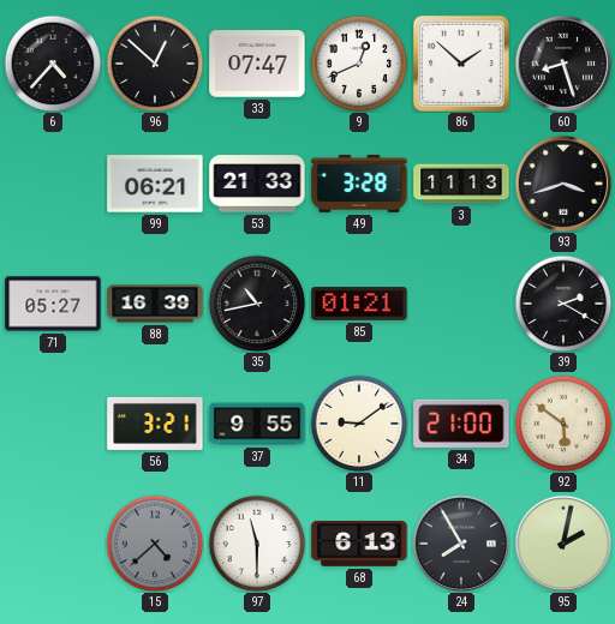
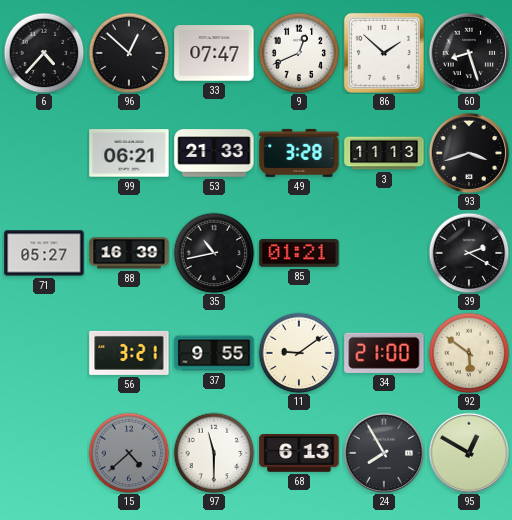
95: 2:02 -> 12:50
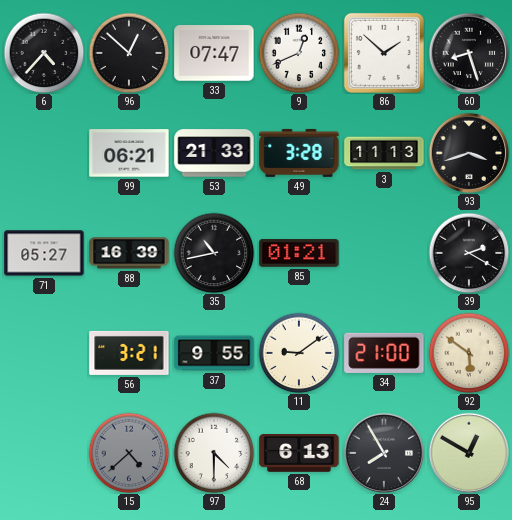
97: 11:30 -> 4:30
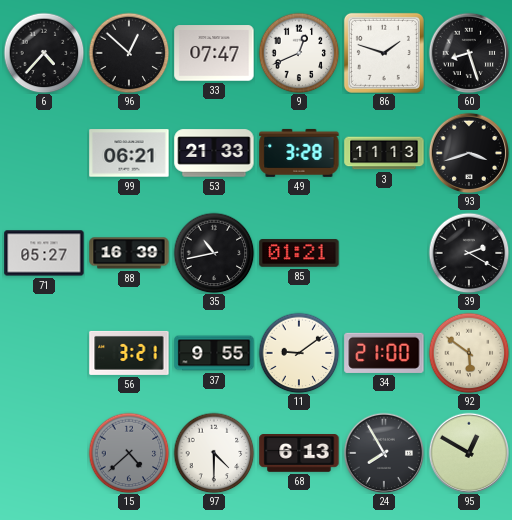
86: 1:52 -> 1:48
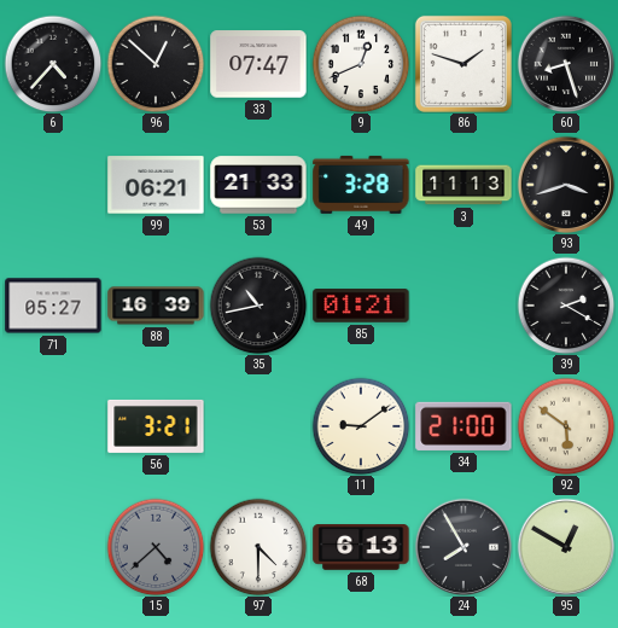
37: 9:55 -> none
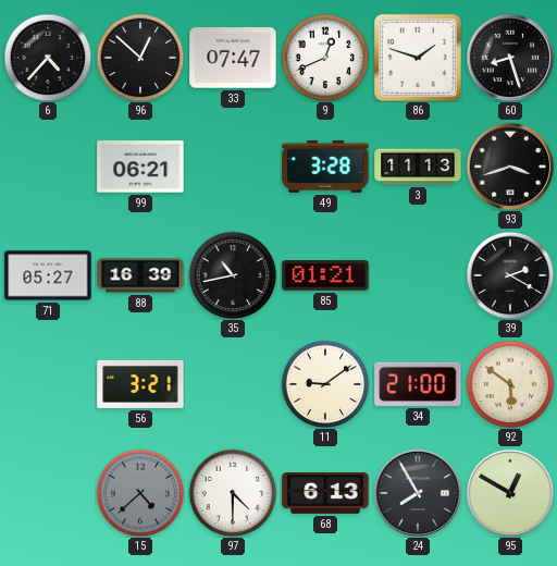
53: 21:33 -> none
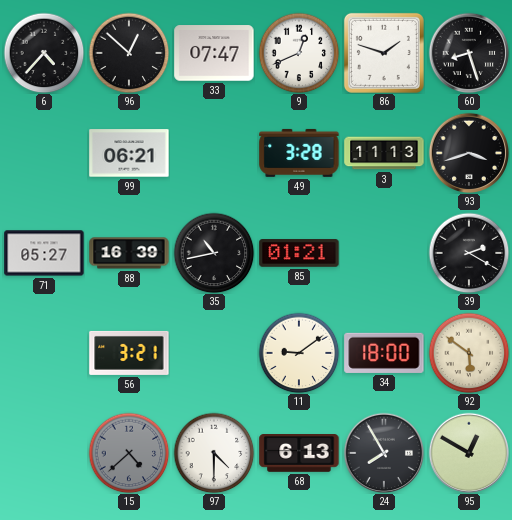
34: 21:00 -> 18:00
